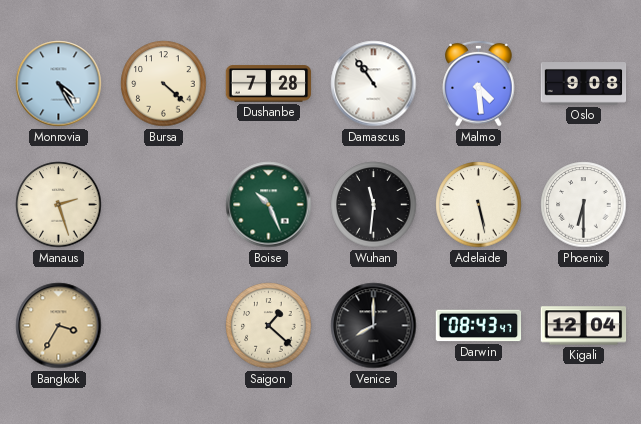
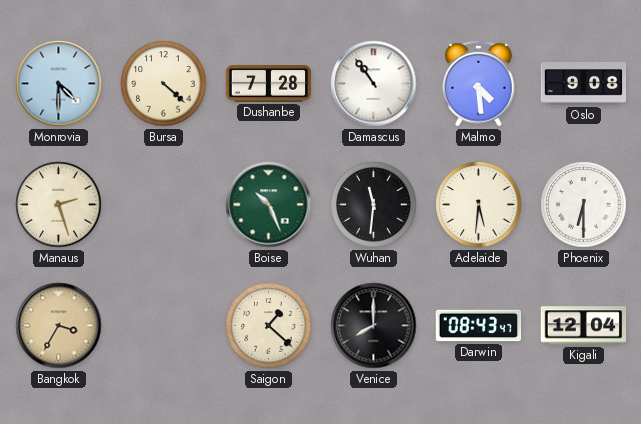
Monrovia: 4:25 -> 4:30
Adelaide: 5:28 -> 5:31
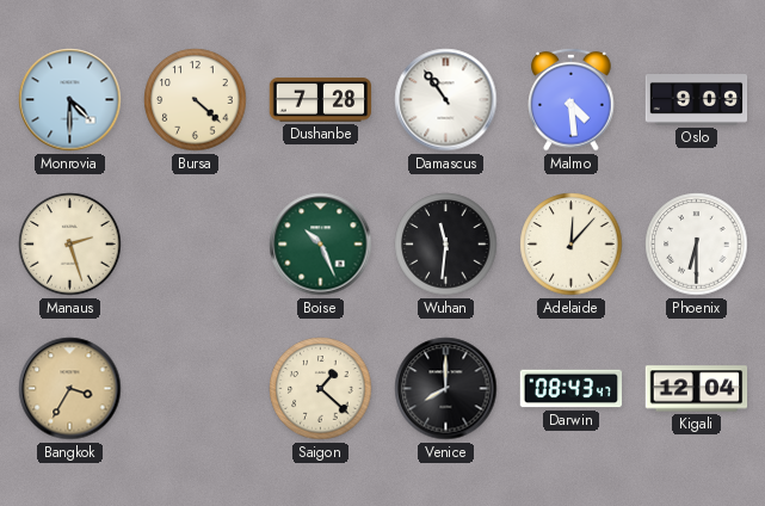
Oslo: 9:08 -> 9:09
Adelaide: 5:31 -> 12:07
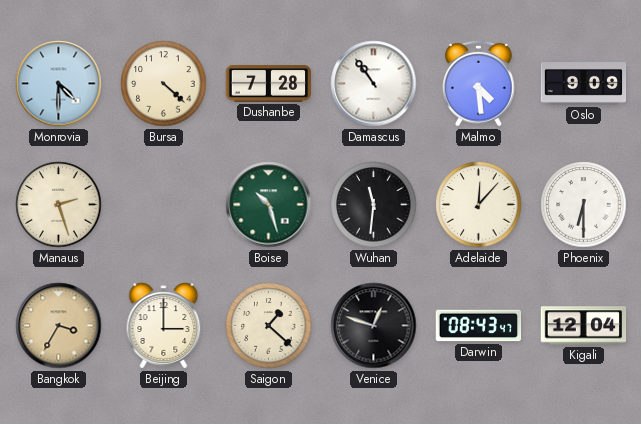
Boise: 10:26 -> 10:27
Beijing: none -> 3:00
Venice: 8:00 -> 12:48
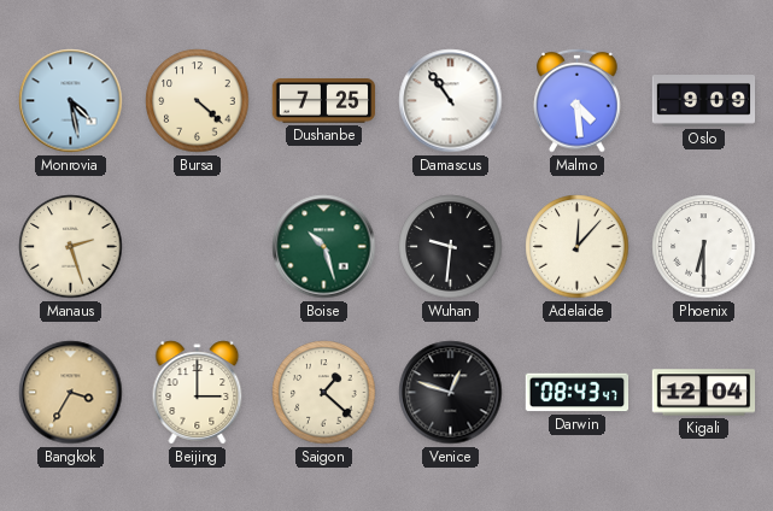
Monrovia: 4:30 -> 4:28
Dushanbe: 7:28 -> 7:25
Wuhan: 11:31 -> 9:31
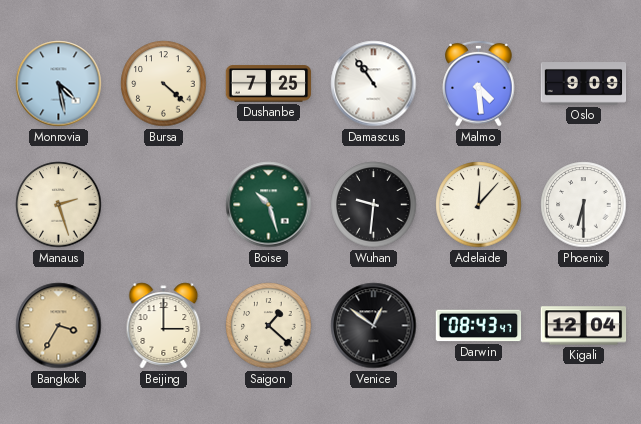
Venice: 12:48 -> 12:51
